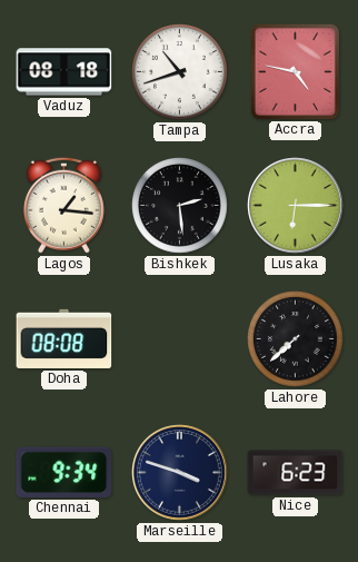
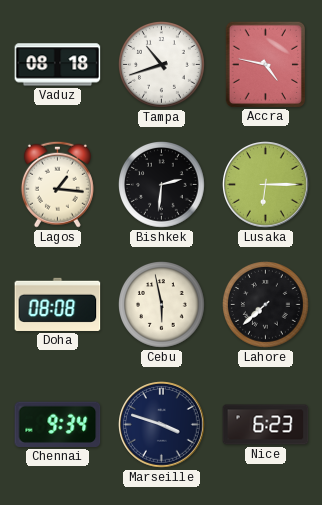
Bishkek: 2:29 -> 2:31
Cebu: none -> 5:58
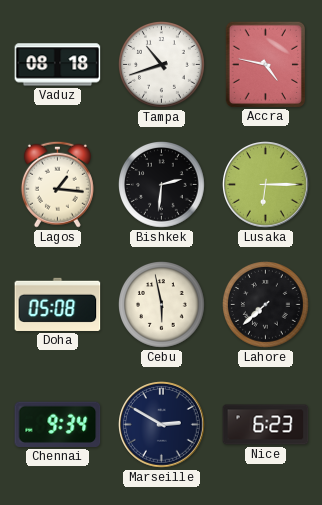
Doha: 08:08 -> 05:08
Marseille: 3:48 -> 2:50
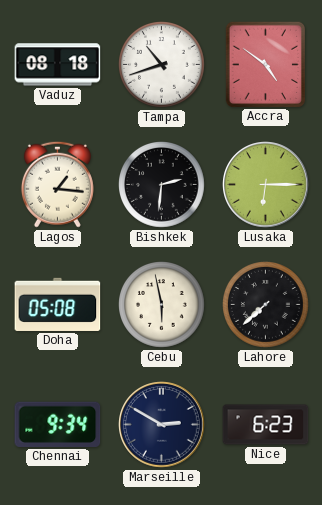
Accra: 4:47 -> 4:51
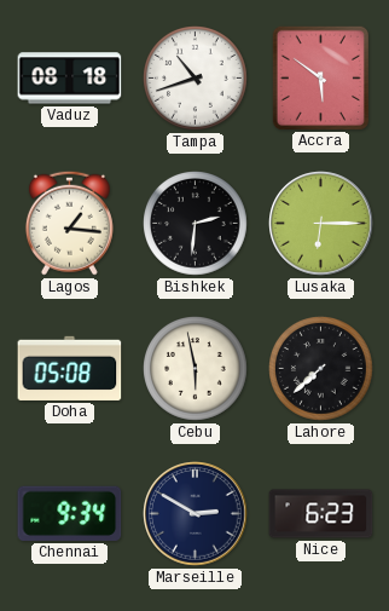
Accra: 4:51 -> 5:51
